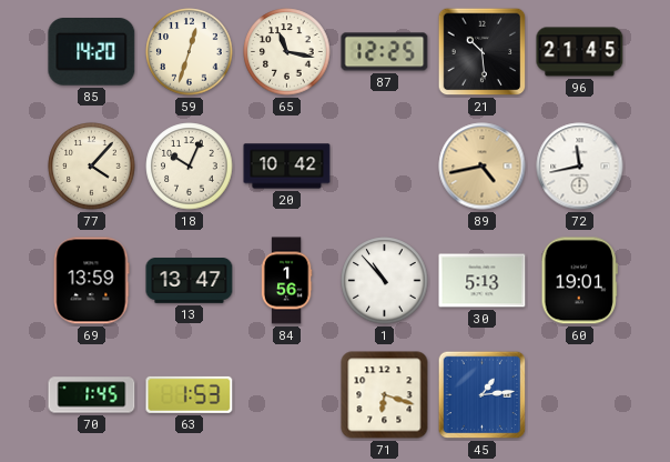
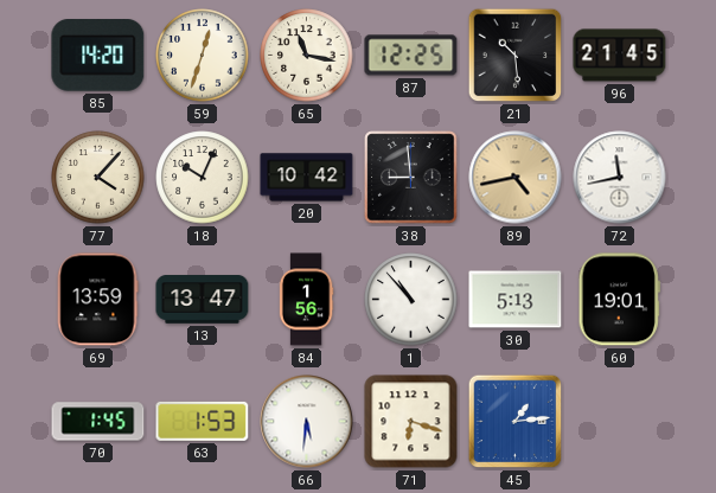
38: none -> 8:59
66: none -> 5:31
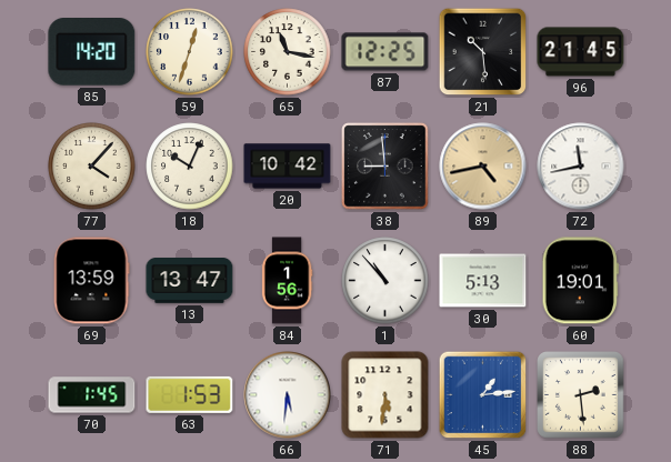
71: 6:18 -> 5:31
88: none -> 2:29
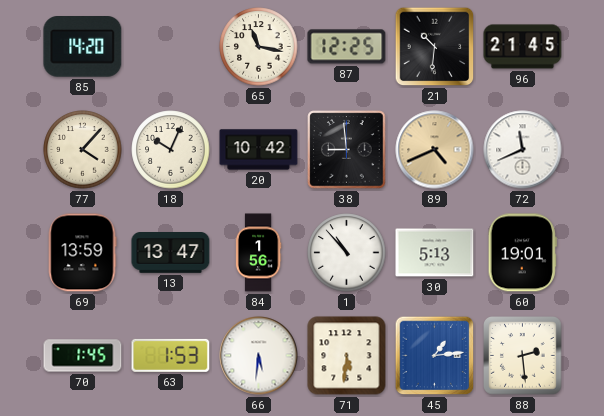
59: 12:33 -> none
21: 10:29 -> 10:31
89: 4:43 -> 4:41
72: 11:43 -> 11:41
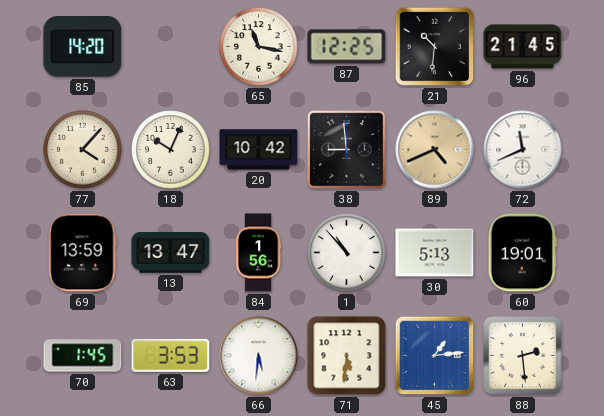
63: 1:53 -> 3:53
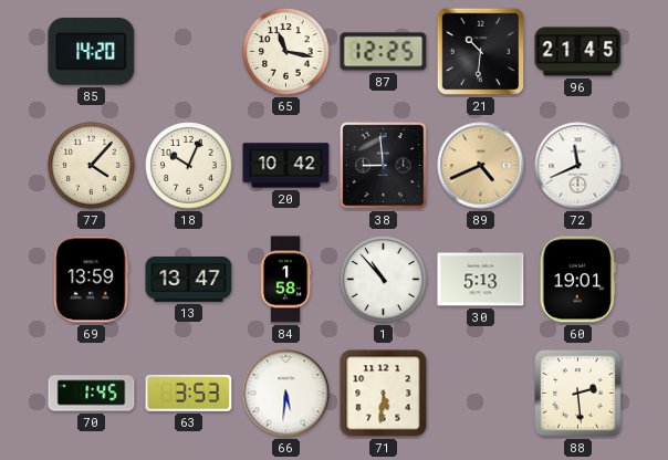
84: 1:56 -> 1:58
45: 1:14 -> none
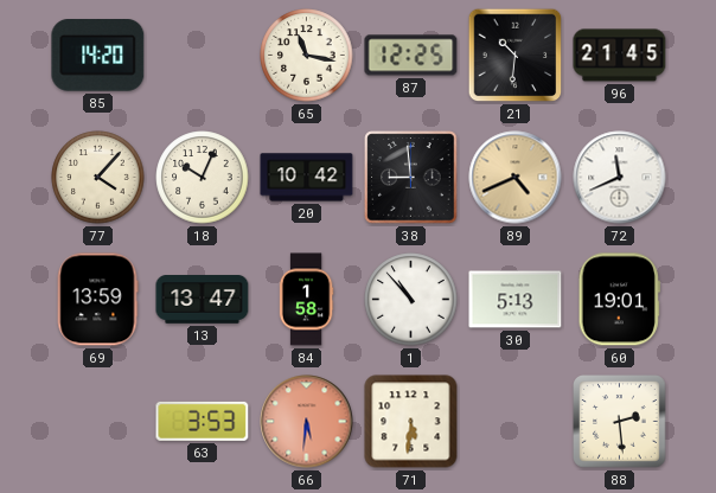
70: 1:45 -> none
66 dial: white -> salmon
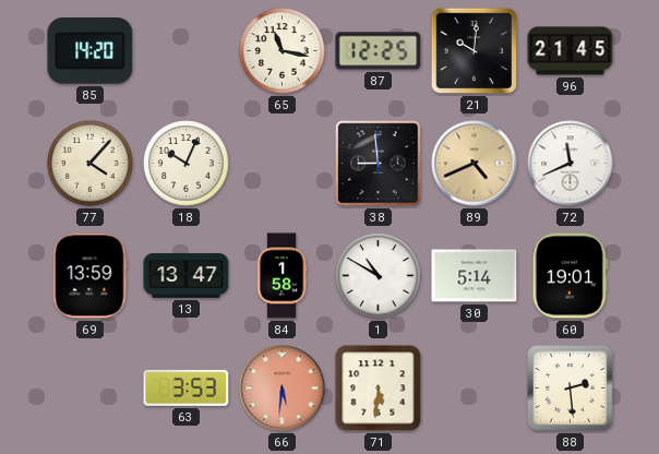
21: 10:31 -> 10:01
20: 10:42 -> none
1: 10:53 -> 10:50
30: 5:13 -> 5:14
